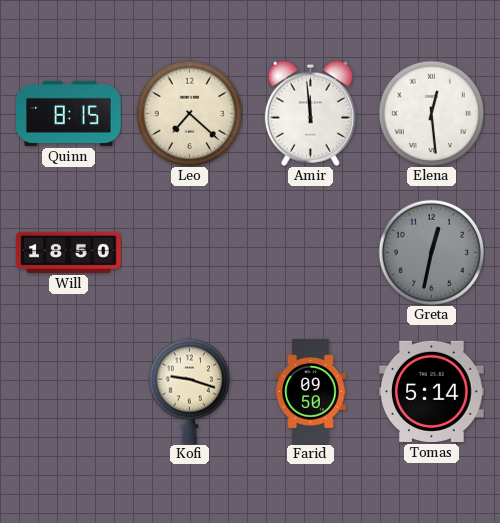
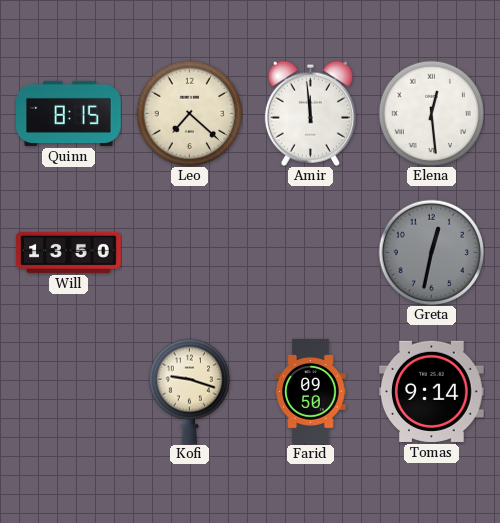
Will: 18:50 -> 13:50
Tomas: 5:14 -> 9:14
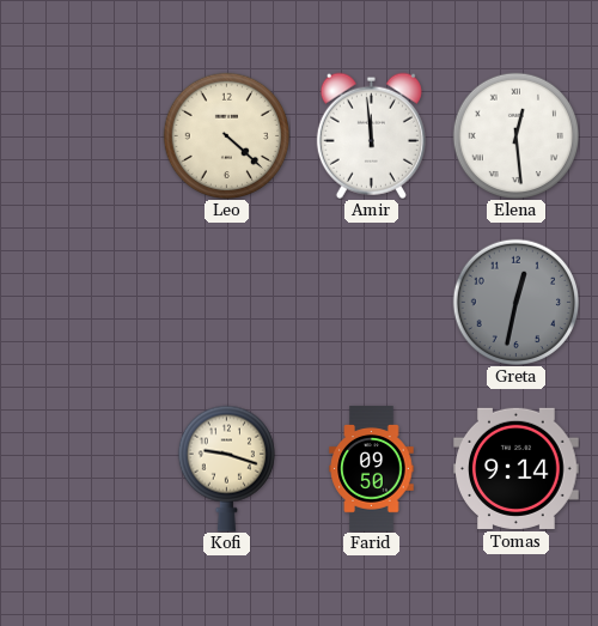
Quinn: 8:15 -> none
Leo: 7:22 -> 4:22
Will: 13:50 -> none
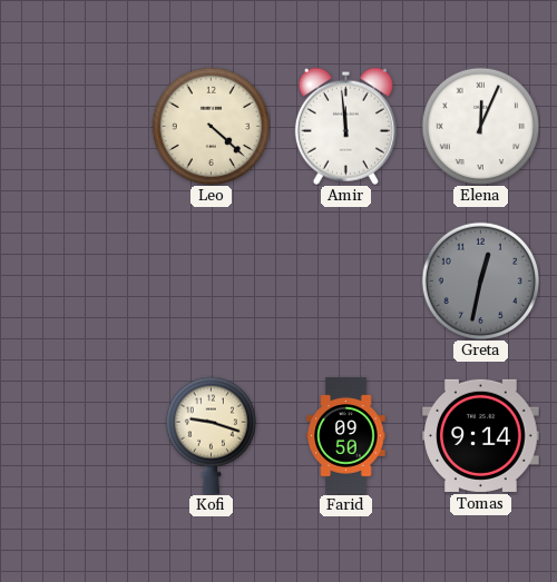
Elena: 12:29 -> 12:04
